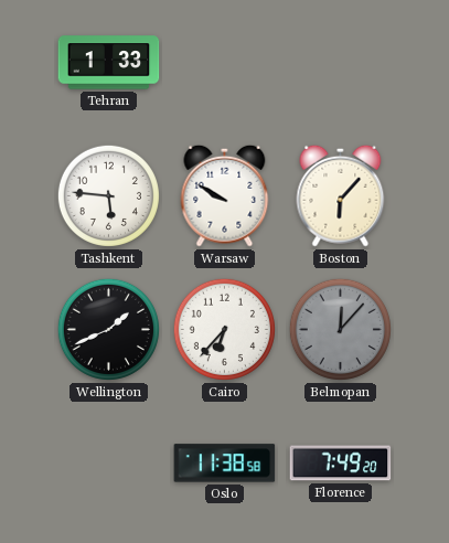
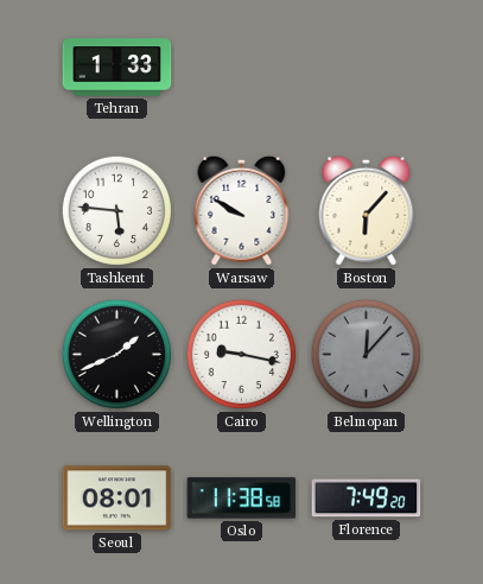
Cairo: 6:37 -> 9:17
Seoul: none -> 08:01
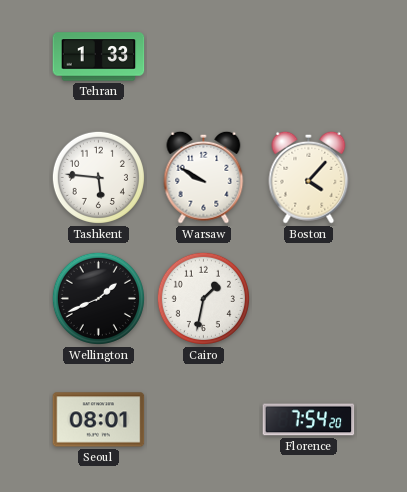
Boston: 6:07 -> 4:07
Cairo: 9:17 -> 1:32
Belmopan: 12:07 -> none
Oslo: 11:38 -> none
Florence: 7:49 -> 7:54
